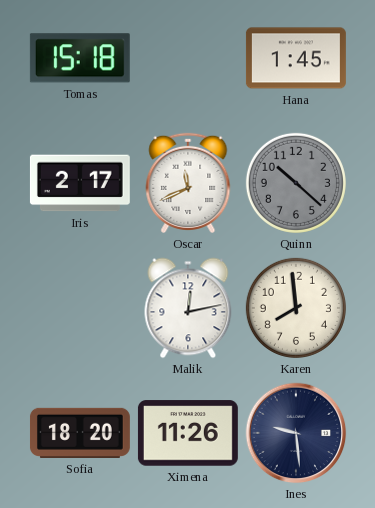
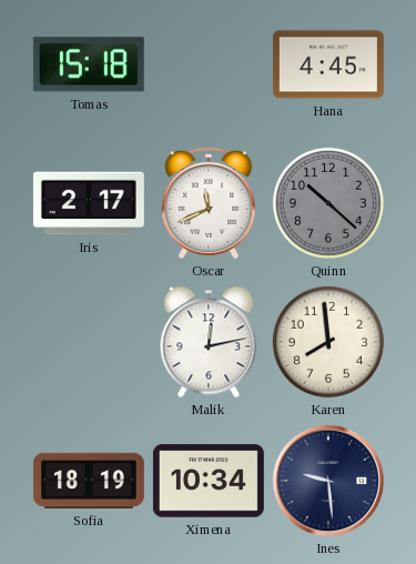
Hana: 1:45 -> 4:45
Sofia: 18:20 -> 18:19
Ximena: 11:26 -> 10:34
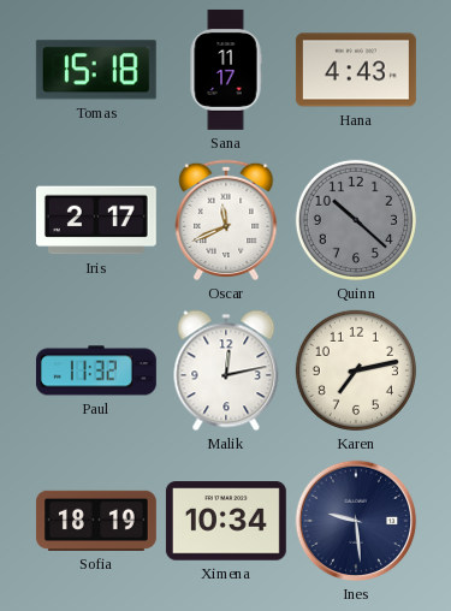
Sana: none -> 11:17
Hana: 4:45 -> 4:43
Paul: none -> 11:32
Karen: 7:59 -> 7:13
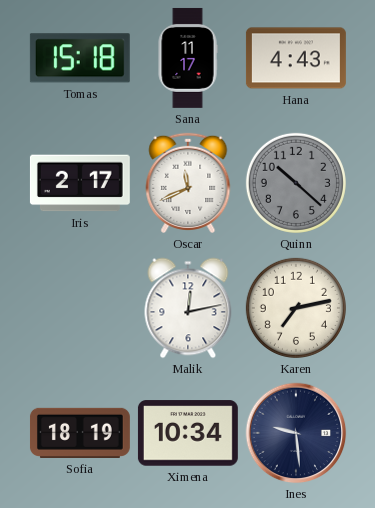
Paul: 11:32 -> none
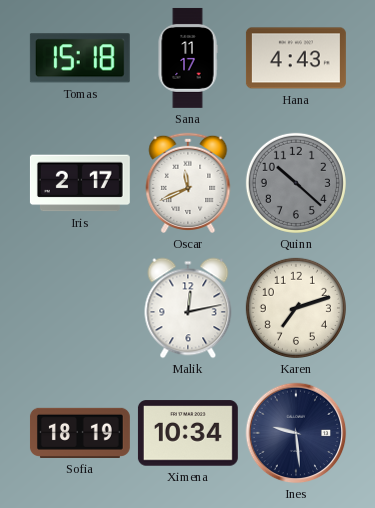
Karen: 7:13 -> 7:12
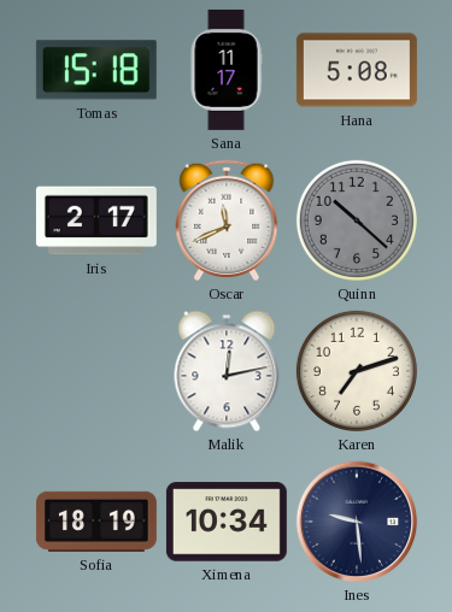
Hana: 4:43 -> 5:08
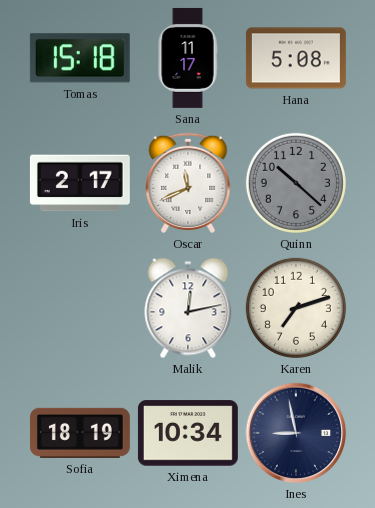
Ines: 9:29 -> 8:58
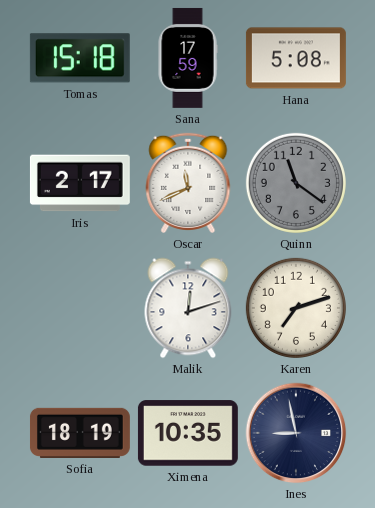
Sana: 11:17 -> 17:59
Quinn: 10:22 -> 11:21
Malik: 12:13 -> 12:12
Ximena: 10:34 -> 10:35
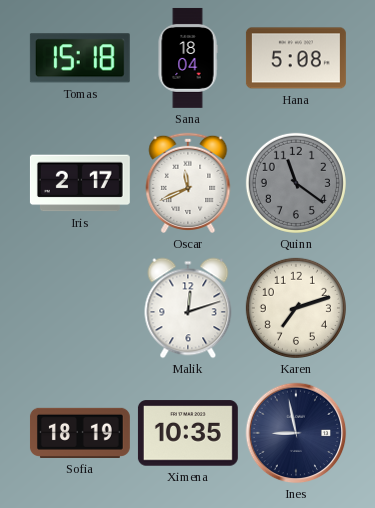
Sana: 17:59 -> 18:04
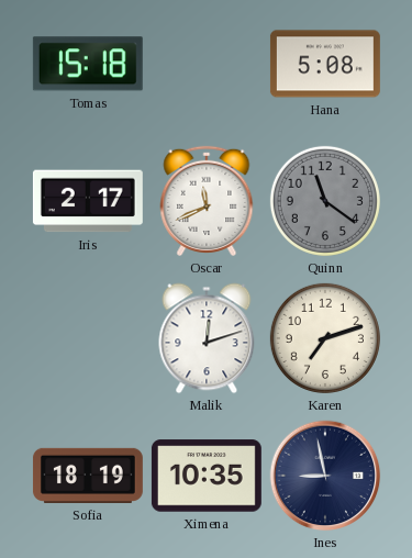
Sana: 18:04 -> none
